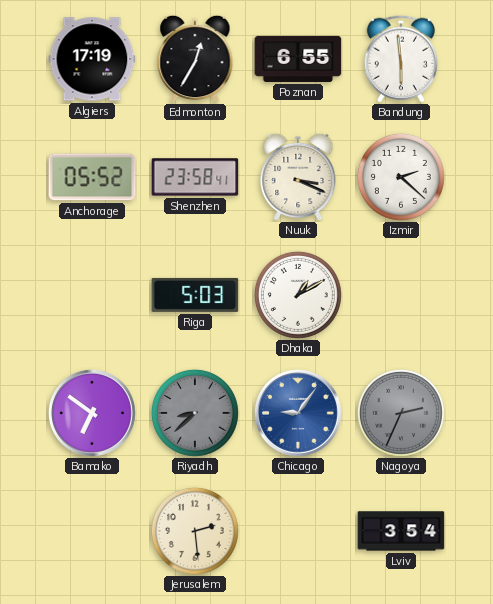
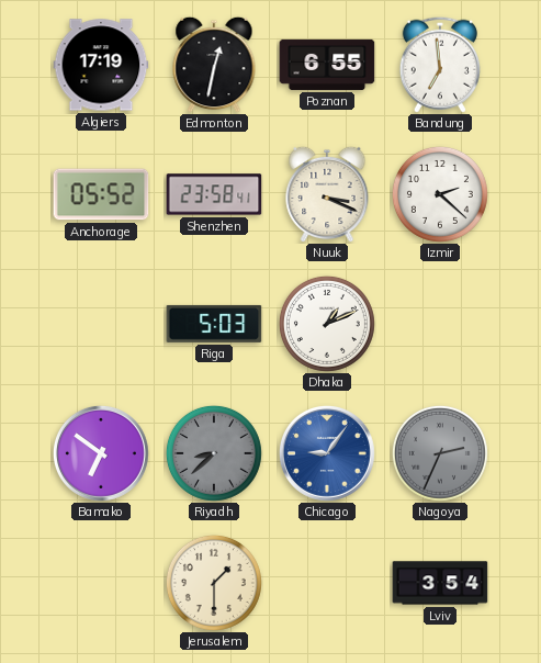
Edmonton: 12:35 -> 12:32
Bandung: 5:59 -> 6:59
Dhaka: 1:10 -> 1:11
Jerusalem: 2:29 -> 1:30
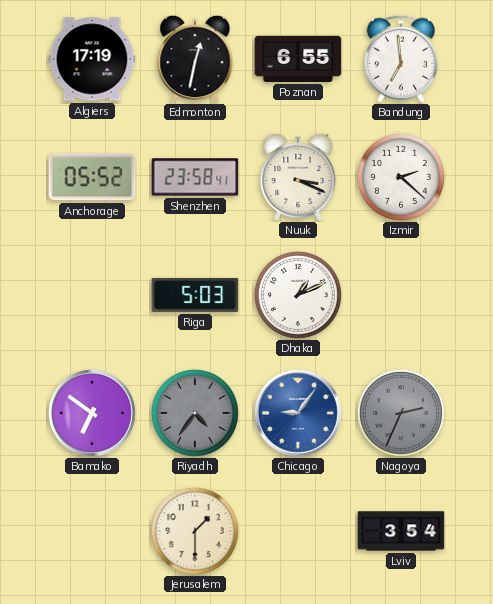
Riyadh: 8:38 -> 4:36
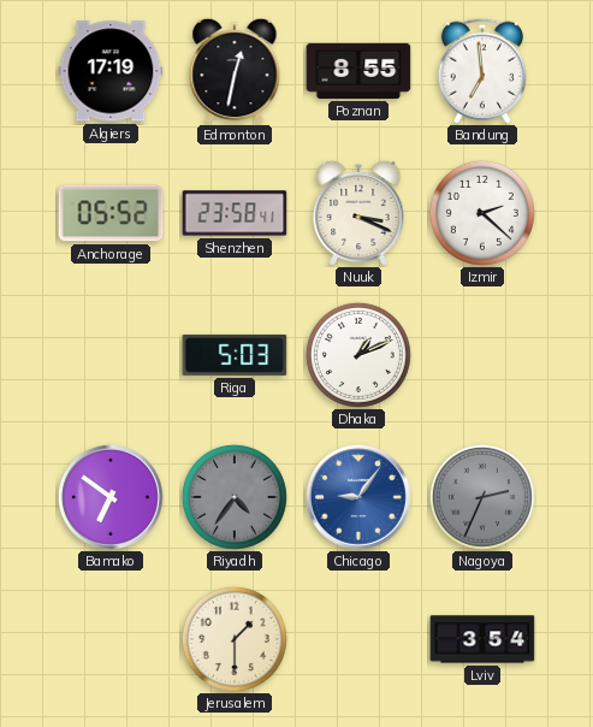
Poznan: 6:55 -> 8:55
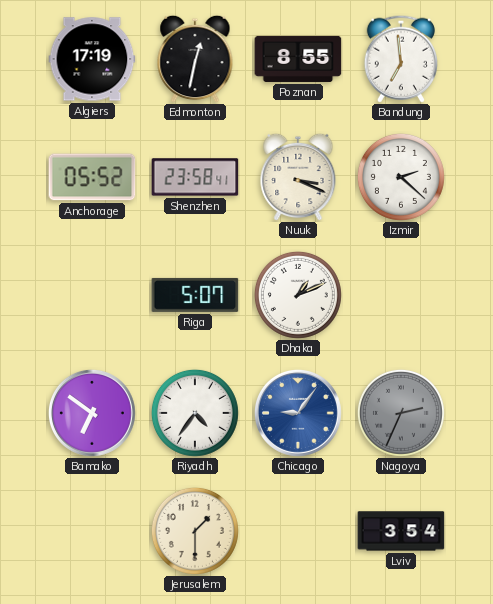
Riga: 5:03 -> 5:07
Riyadh dial: grey -> white
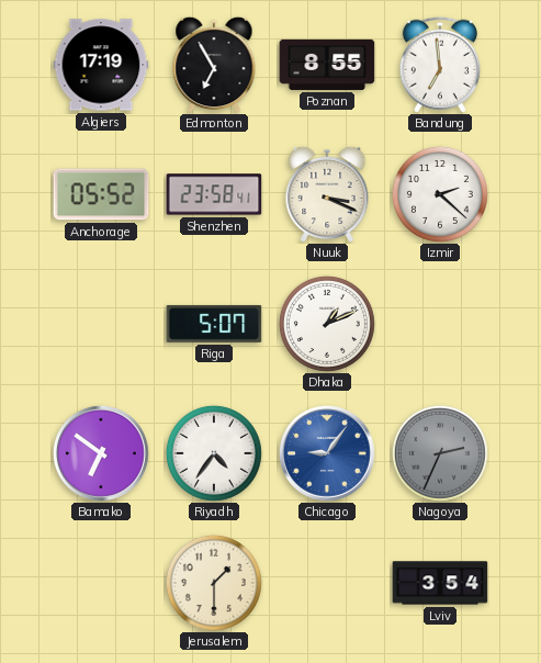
Edmonton: 12:32 -> 6:55
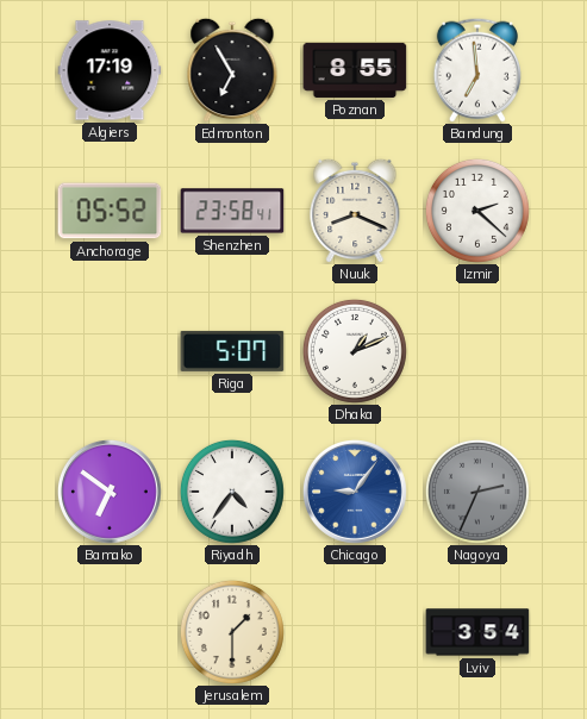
Nuuk: 3:19 -> 8:19
